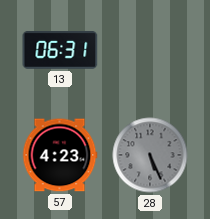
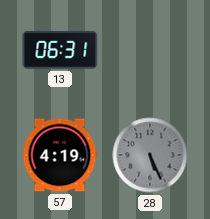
57: 4:23 -> 4:19
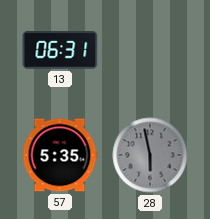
57: 4:19 -> 5:35
28: 5:26 -> 5:58
